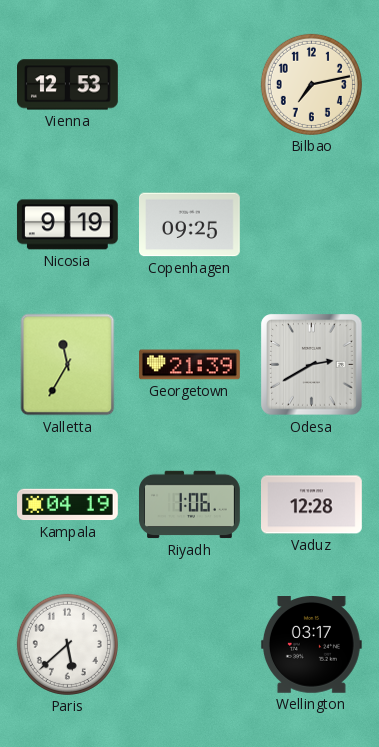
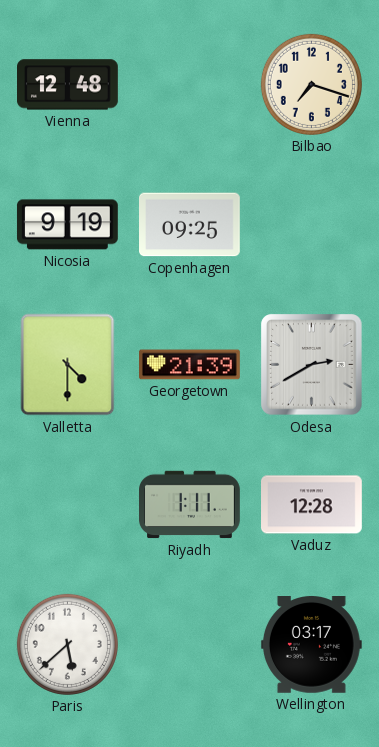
Vienna: 12:53 -> 12:48
Bilbao: 7:13 -> 7:18
Valletta: 11:35 -> 4:30
Kampala: 04:19 -> none
Riyadh: 1:06 -> 1:11
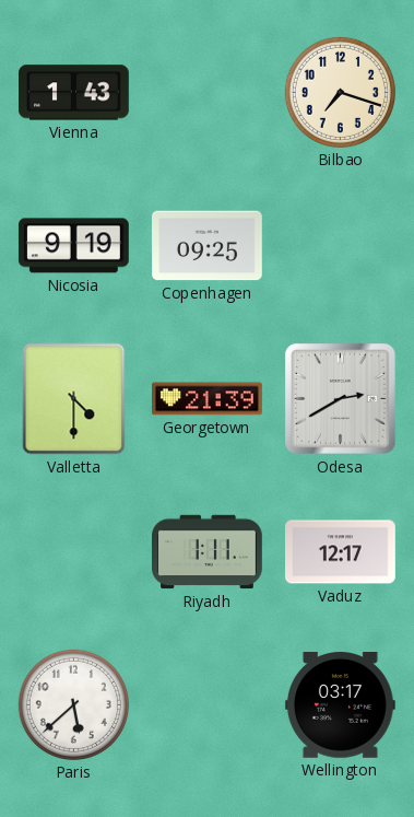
Vienna: 12:48 -> 1:43
Vaduz: 12:28 -> 12:17
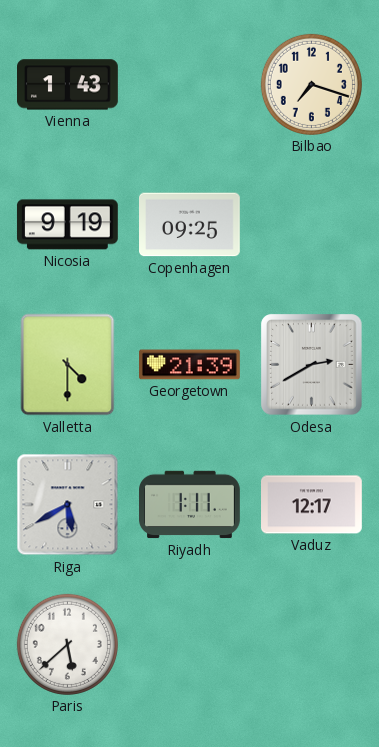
Riga: none -> 5:40
Wellington: 03:17 -> none
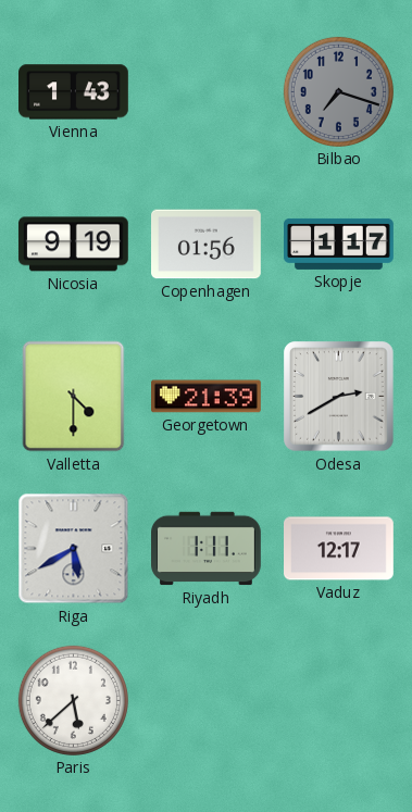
Bilbao dial: cream -> grey
Copenhagen: 09:25 -> 01:56
Skopje: none -> 1:17
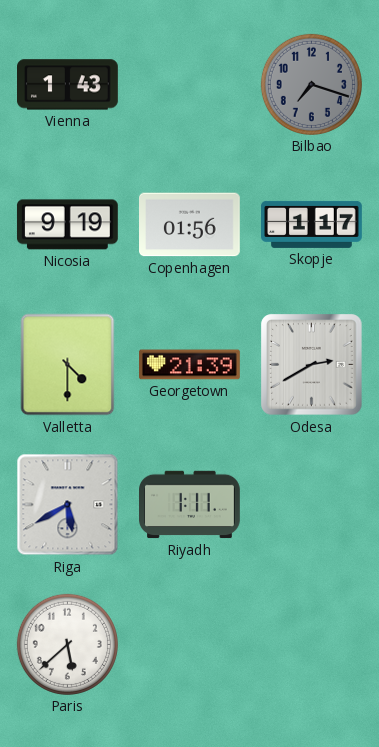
Vaduz: 12:17 -> none
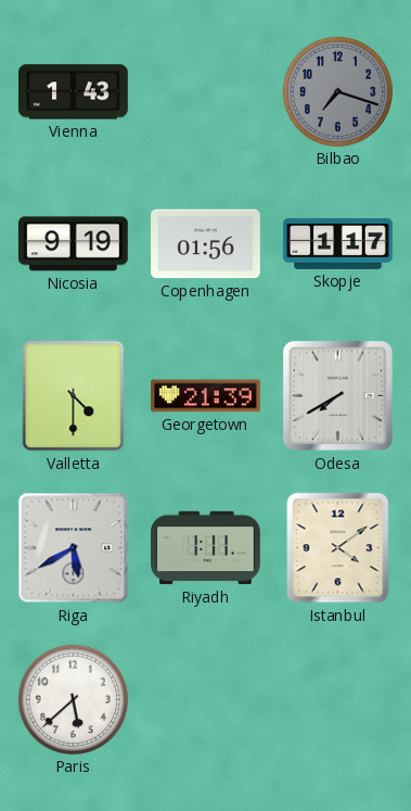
Odesa: 2:40 -> 7:40
Istanbul: none -> 4:09
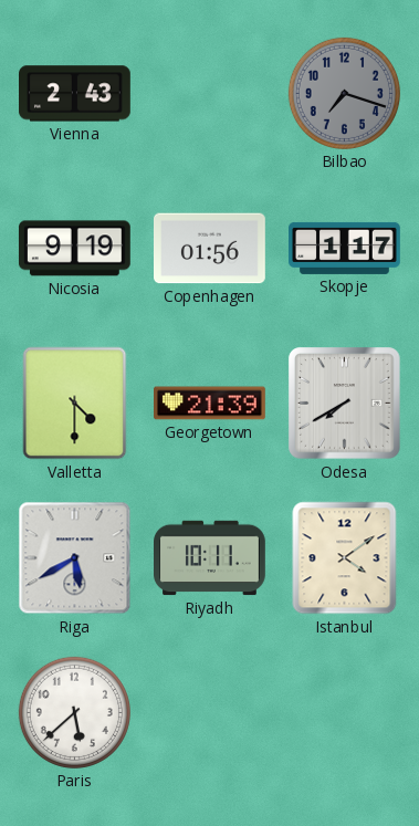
Vienna: 1:43 -> 2:43
Riyadh: 1:11 -> 10:11
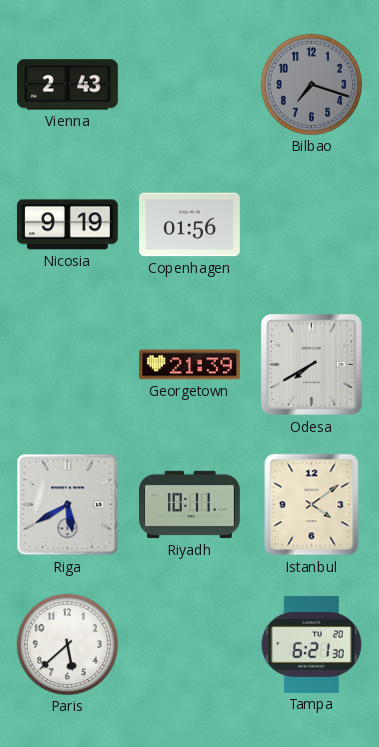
Skopje: 1:17 -> none
Valletta: 4:30 -> none
Tampa: none -> 6:21
